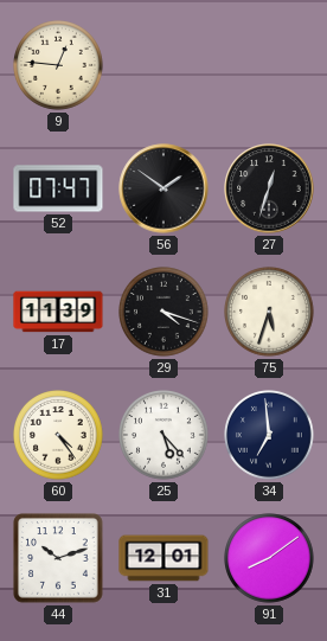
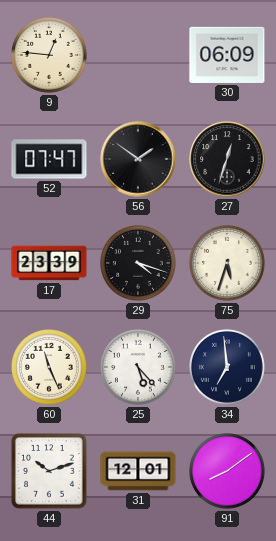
30: none -> 06:09
17: 11:39 -> 23:39
60: 4:24 -> 11:26
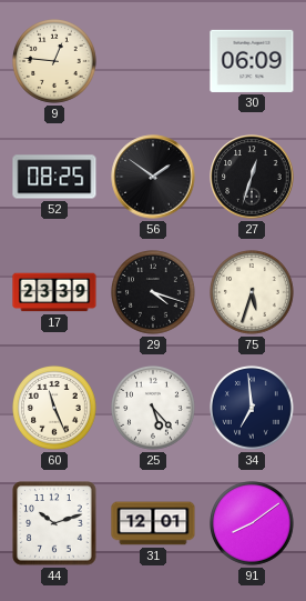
52: 07:47 -> 08:25
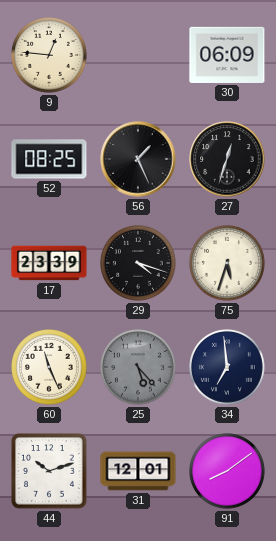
56: 1:51 -> 1:26
25 dial: white -> grey
